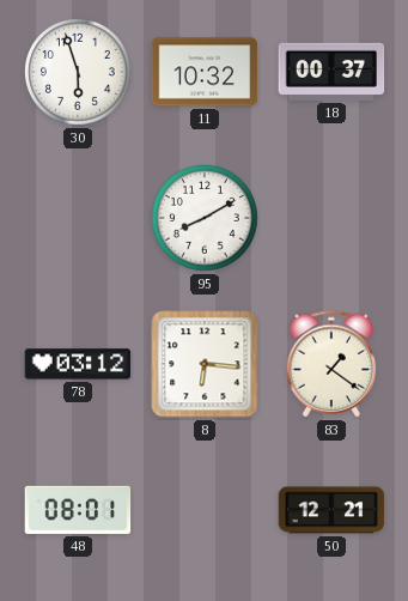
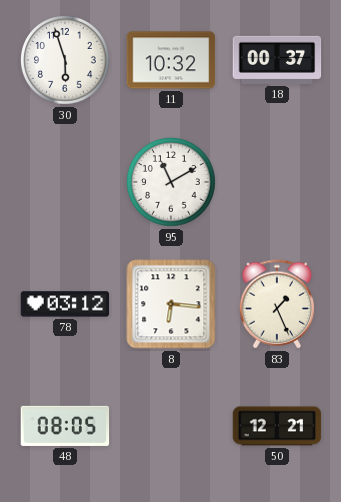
95: 8:10 -> 11:10
83: 1:21 -> 1:26
48: 08:01 -> 08:05
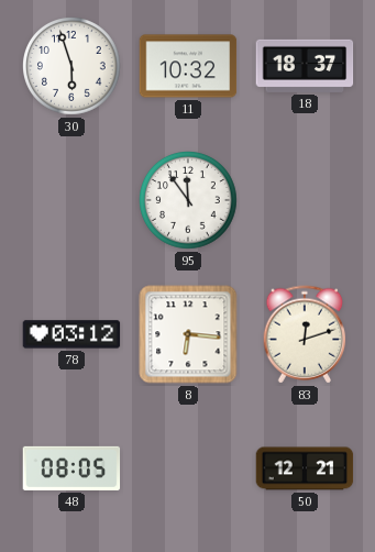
18: 00:37 -> 18:37
95: 11:10 -> 11:54
83: 1:26 -> 12:12
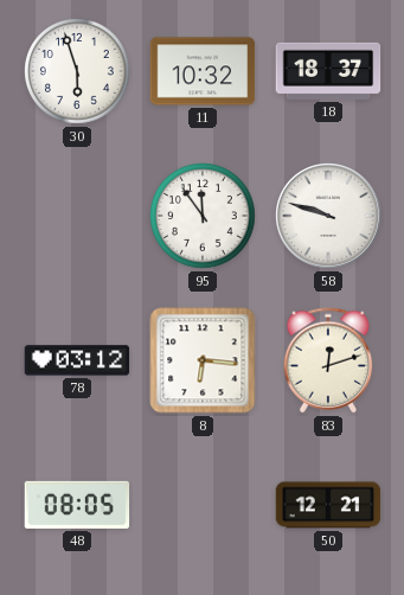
58: none -> 9:48
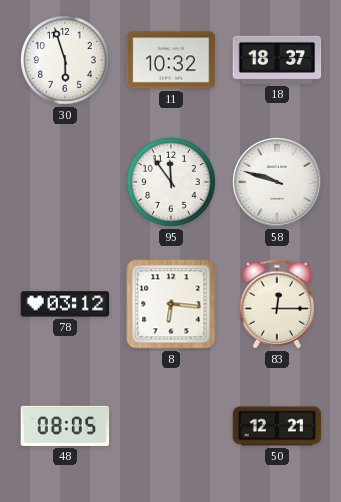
83: 12:12 -> 12:15
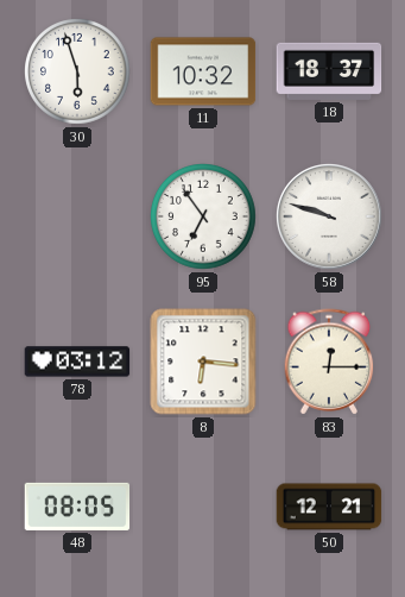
95: 11:54 -> 6:54
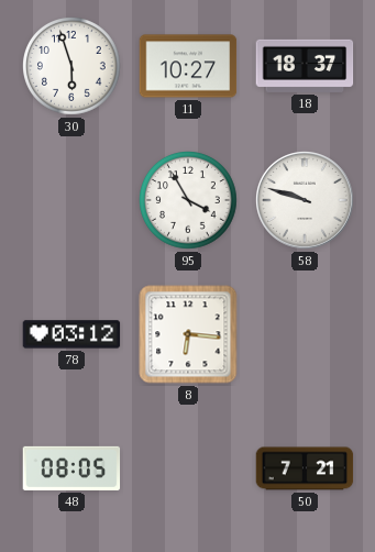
11: 10:32 -> 10:27
95: 6:54 -> 3:55
83: 12:15 -> none
50: 12:21 -> 7:21
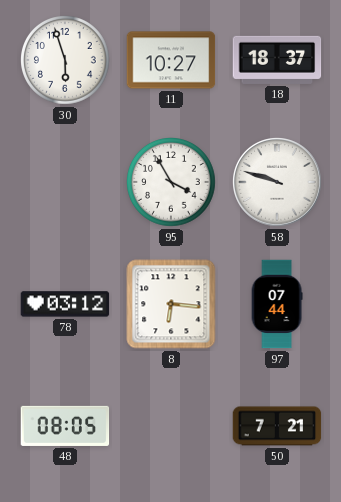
97: none -> 07:44
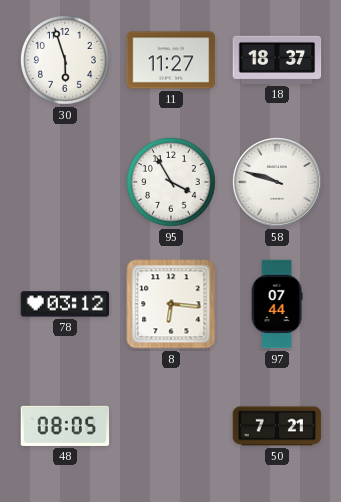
11: 10:27 -> 11:27
